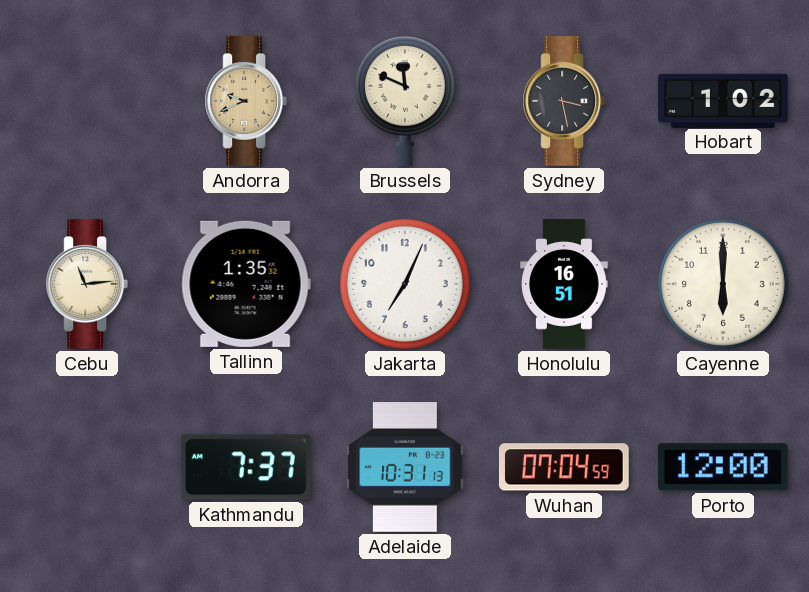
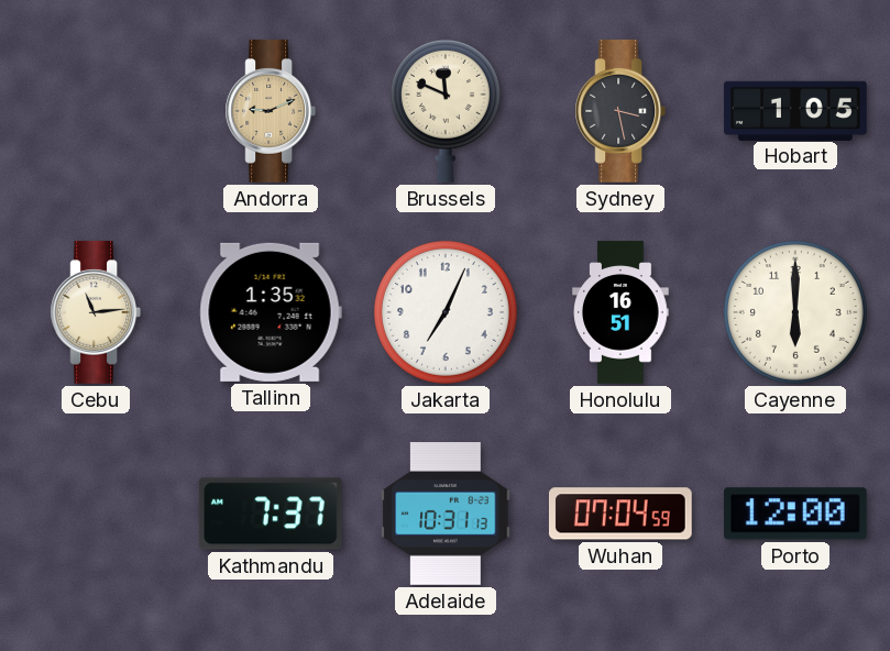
Andorra: 9:41 -> 9:11
Hobart: 1:02 -> 1:05
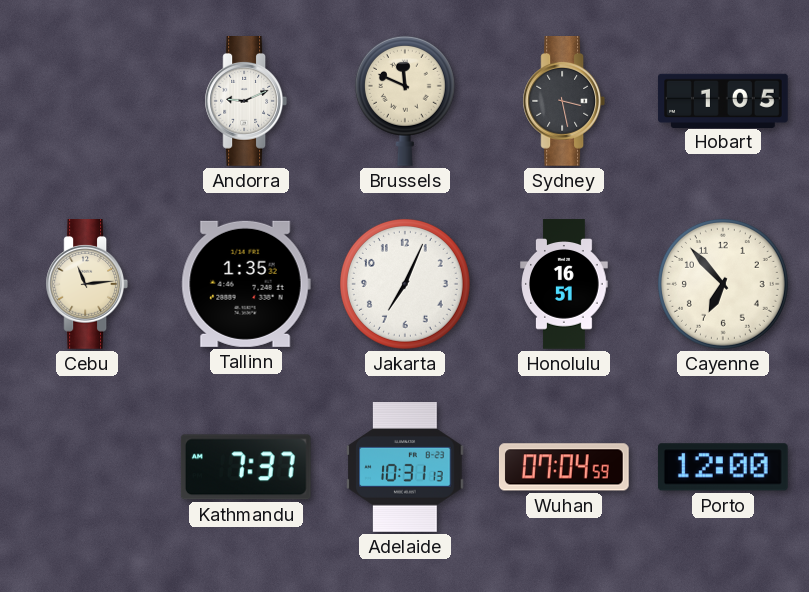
Andorra dial: champagne -> white
Cayenne: 6:00 -> 6:53
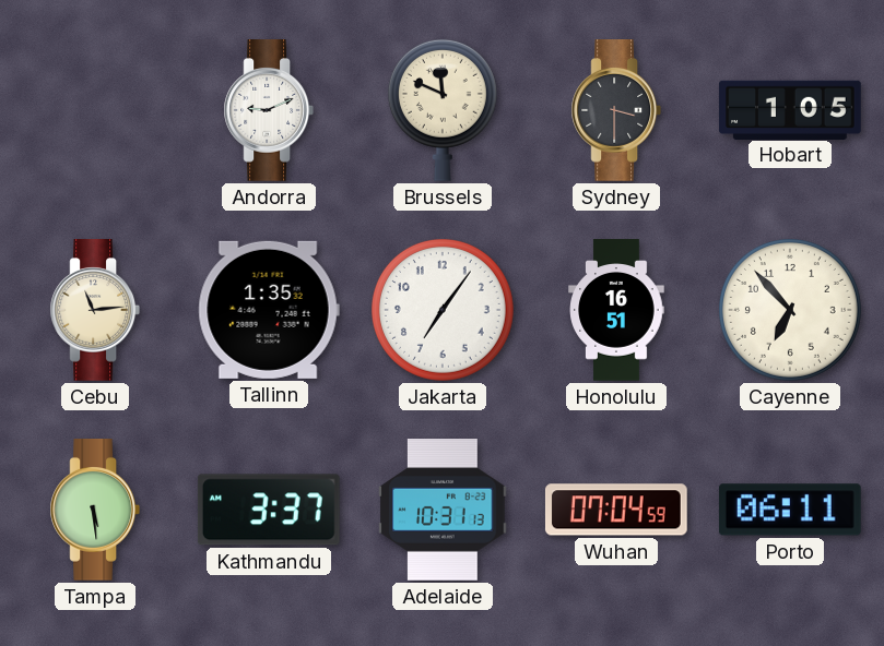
Sydney: 3:28 -> 3:30
Jakarta: 7:04 -> 7:06
Tampa: none -> 5:29
Kathmandu: 7:37 -> 3:37
Porto: 12:00 -> 06:11
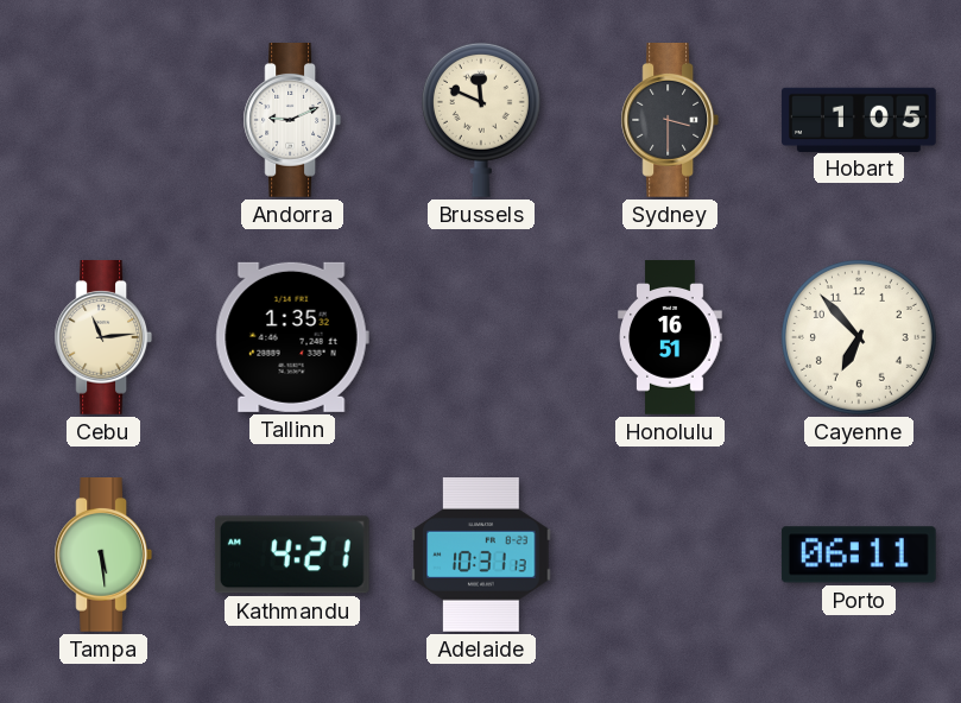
Jakarta: 7:06 -> none
Kathmandu: 3:37 -> 4:21
Wuhan: 07:04 -> none
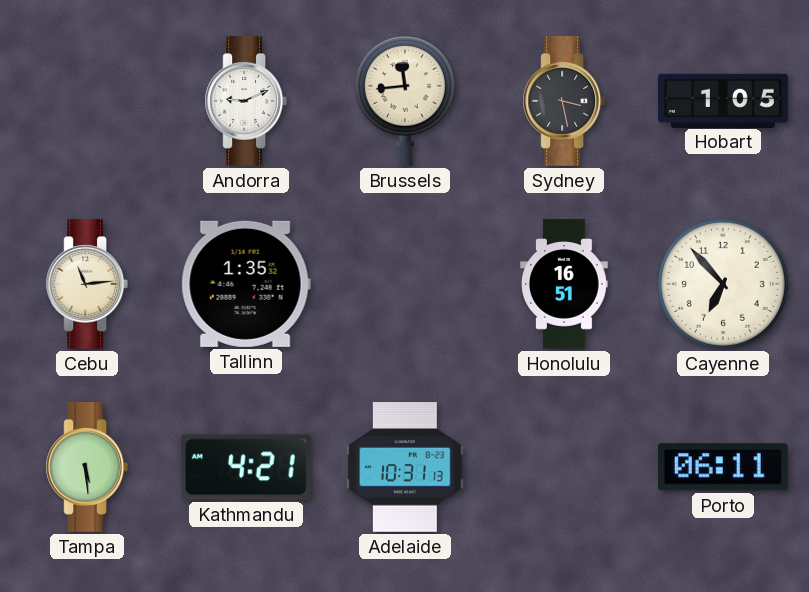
Brussels: 11:49 -> 11:44
Sydney: 3:30 -> 3:28
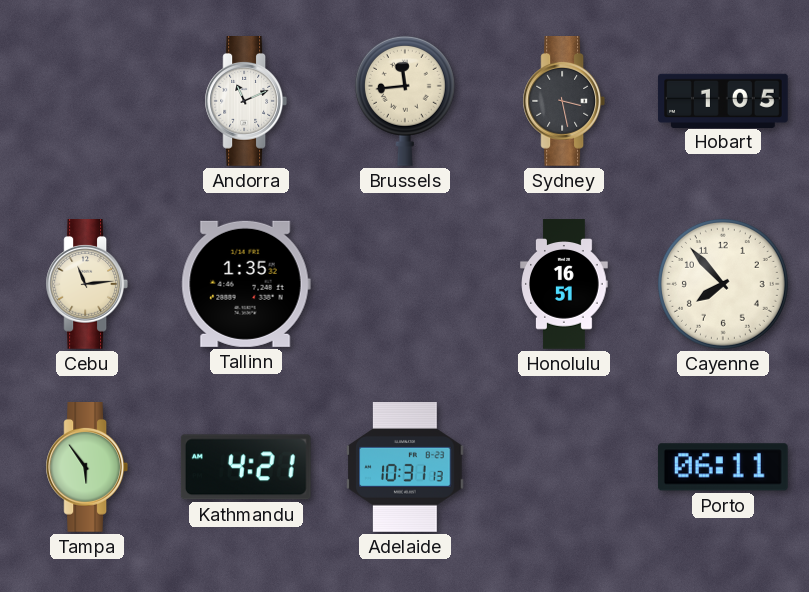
Andorra: 9:11 -> 11:11
Cayenne: 6:53 -> 7:53
Tampa: 5:29 -> 5:54
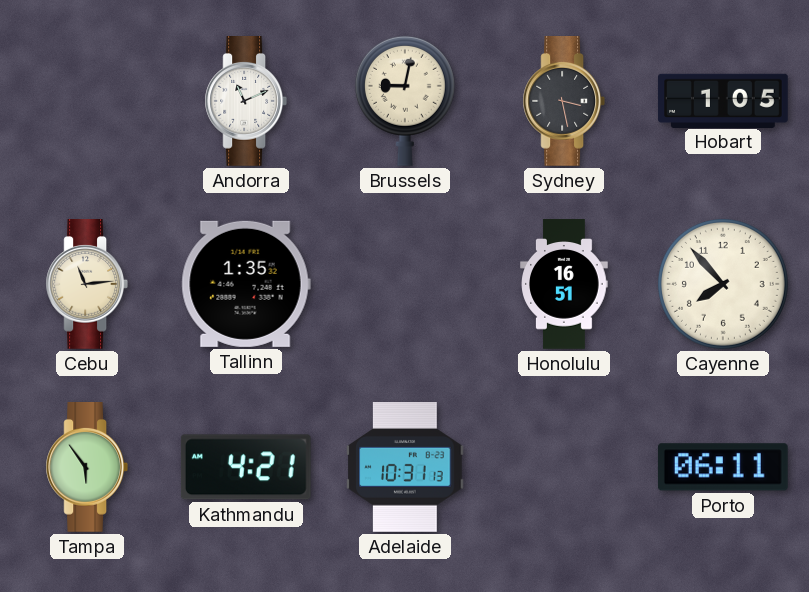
Brussels: 11:44 -> 9:02
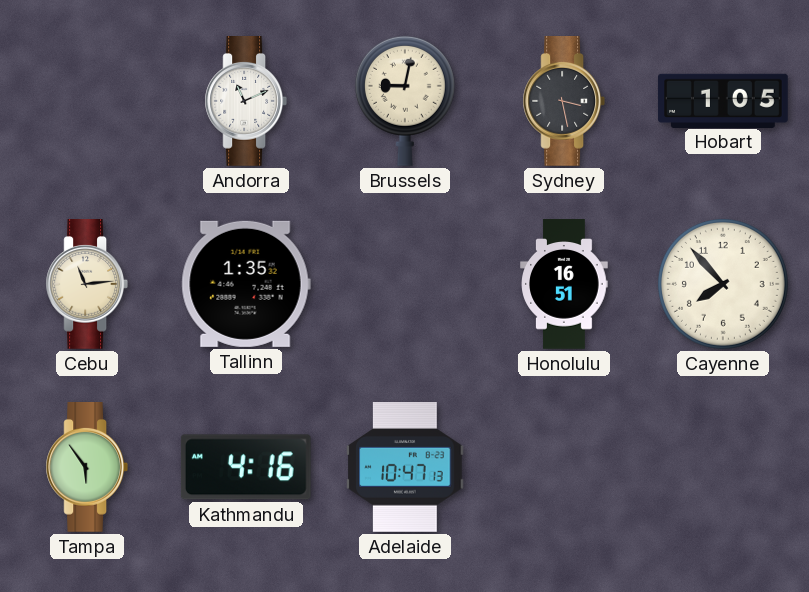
Kathmandu: 4:21 -> 4:16
Adelaide: 10:31 -> 10:47
Porto: 06:11 -> none
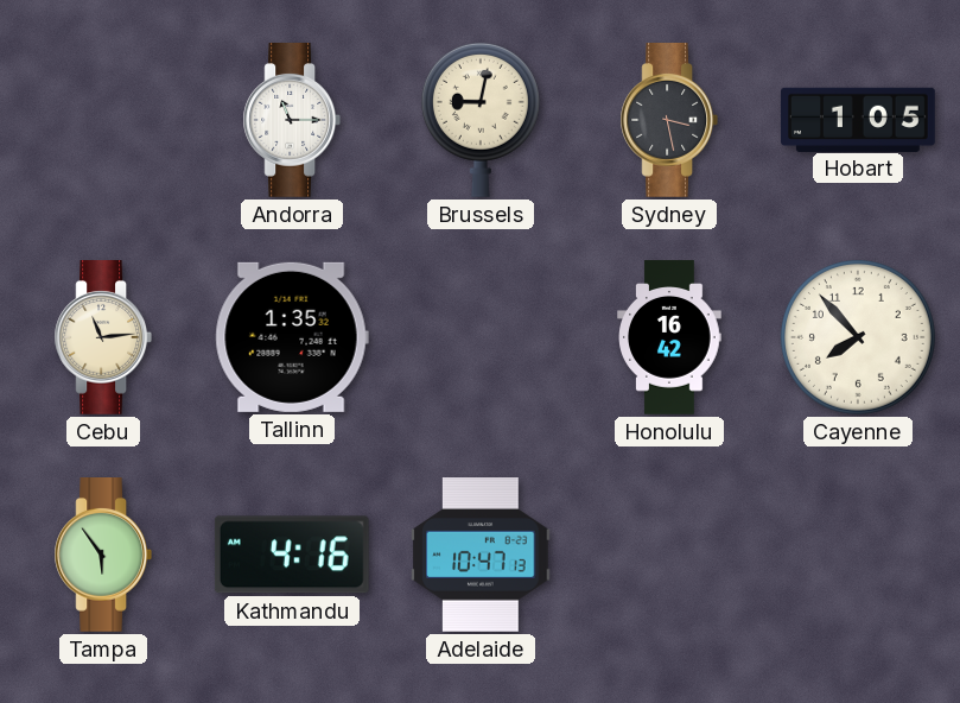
Andorra: 11:11 -> 11:15
Honolulu: 16:51 -> 16:42
